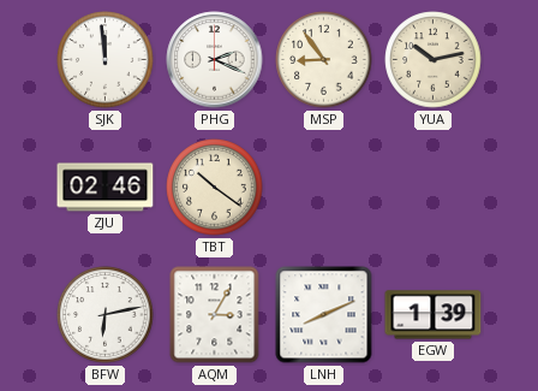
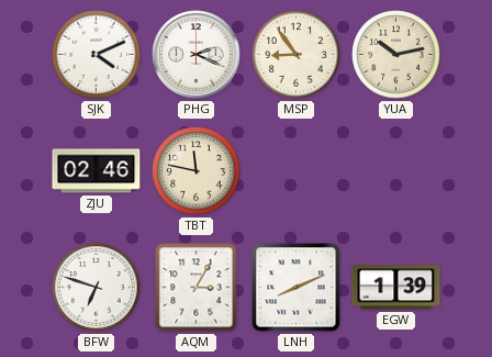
SJK: 11:59 -> 4:11
TBT: 10:21 -> 11:47
BFW: 6:13 -> 6:48
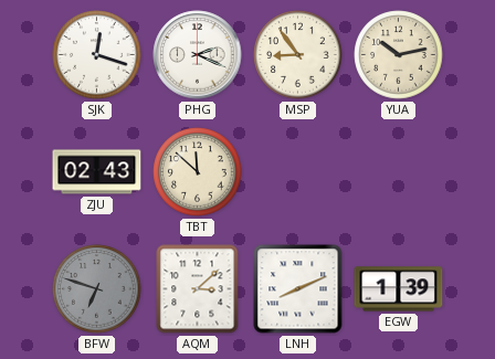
SJK: 4:11 -> 12:18
ZJU: 02:46 -> 02:43
TBT: 11:47 -> 11:52
BFW dial: white -> grey
AQM: 3:05 -> 3:08
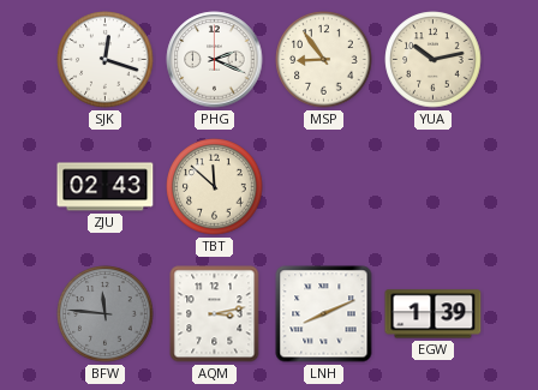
BFW: 6:48 -> 11:46
AQM: 3:08 -> 3:13
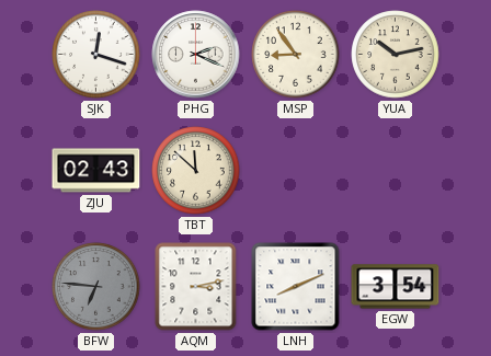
BFW: 11:46 -> 6:46
EGW: 1:39 -> 3:54
